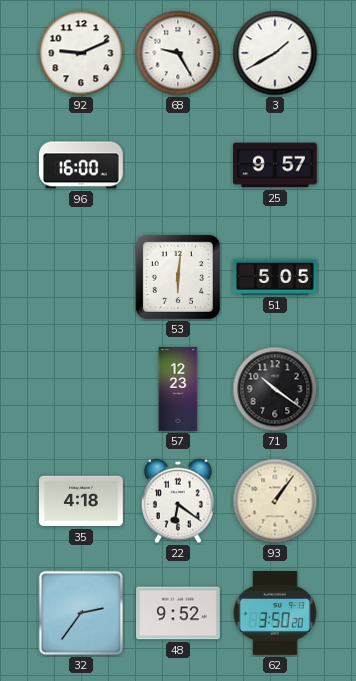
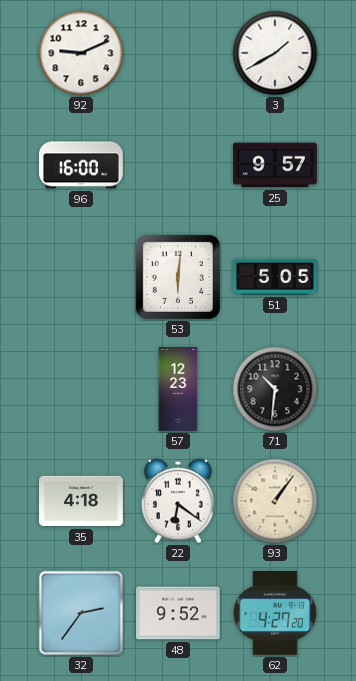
68: 9:25 -> none
71: 10:21 -> 10:31
62: 3:50 -> 4:27
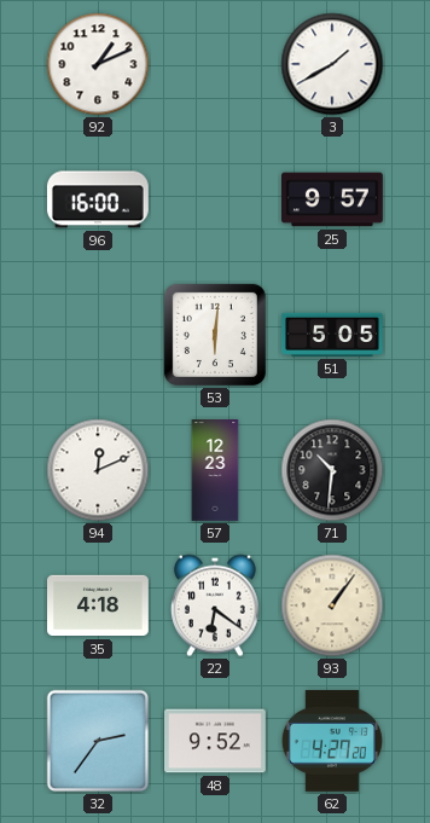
92: 9:11 -> 1:11
94: none -> 12:11
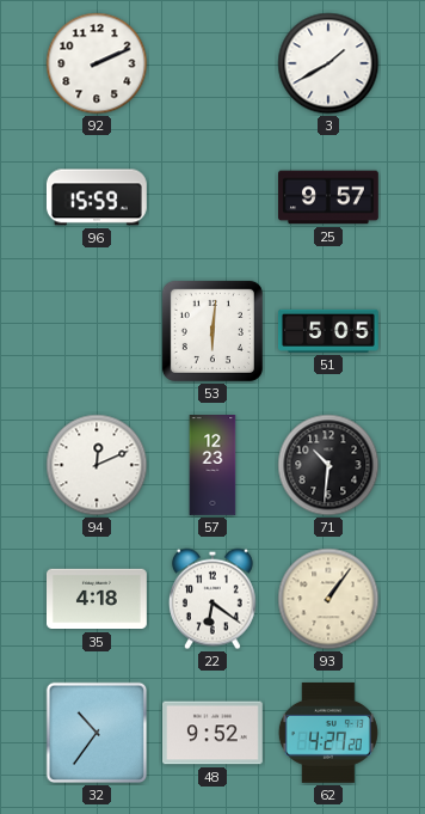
92: 1:11 -> 2:11
96: 16:00 -> 15:59
32: 2:36 -> 10:36
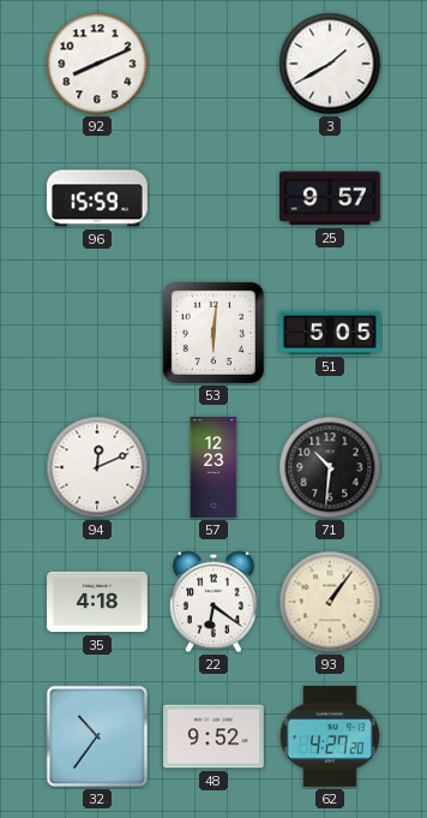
92: 2:11 -> 8:11
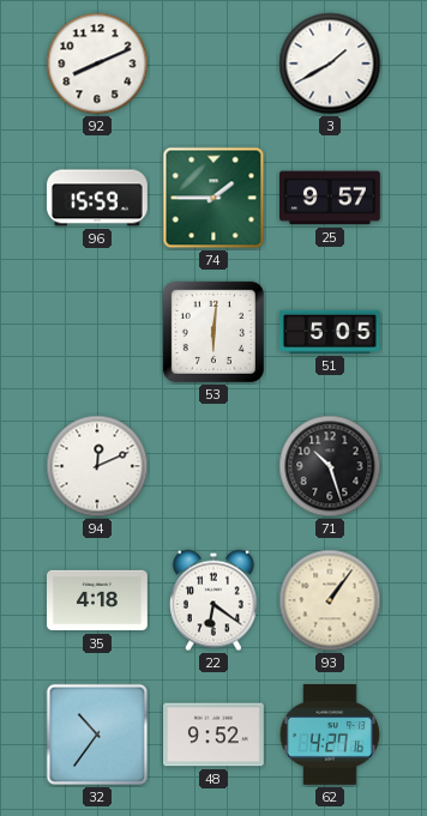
74: none -> 1:45
57: 12:23 -> none
71: 10:31 -> 10:27
62: 4:27:20 -> 4:27:16
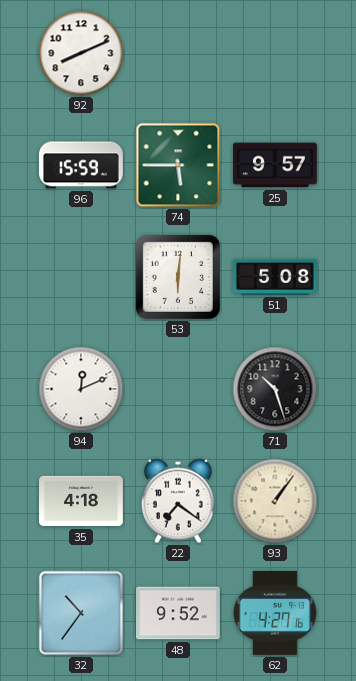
3: 1:40 -> none
74: 1:45 -> 5:45
51: 5:05 -> 5:08
22: 6:21 -> 7:21
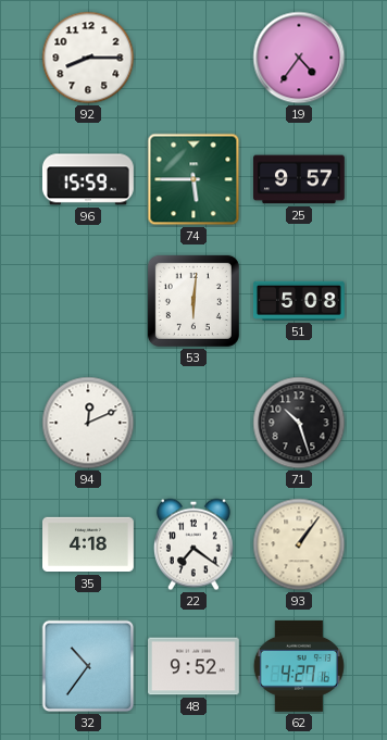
92: 8:11 -> 8:15
19: none -> 4:36
